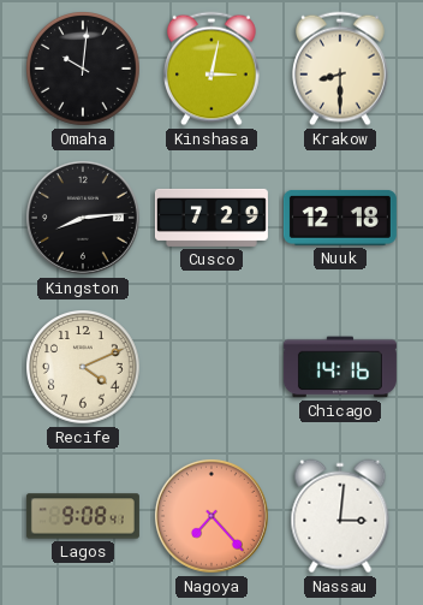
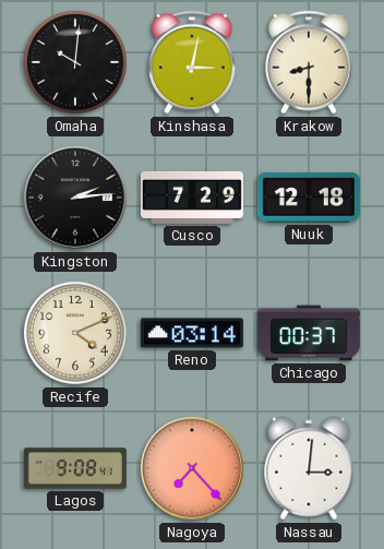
Kingston: 8:14 -> 2:14
Reno: none -> 03:14
Chicago: 14:16 -> 00:37
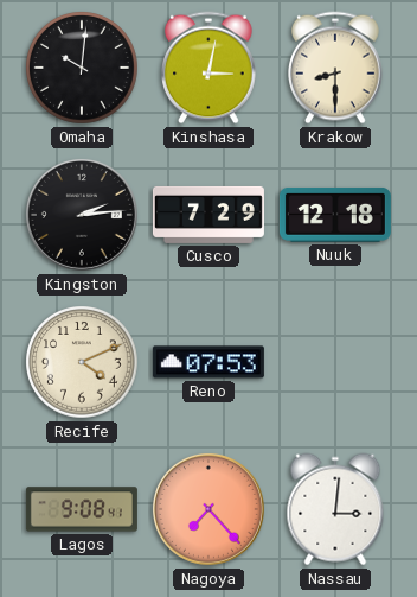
Reno: 03:14 -> 07:53
Chicago: 00:37 -> none
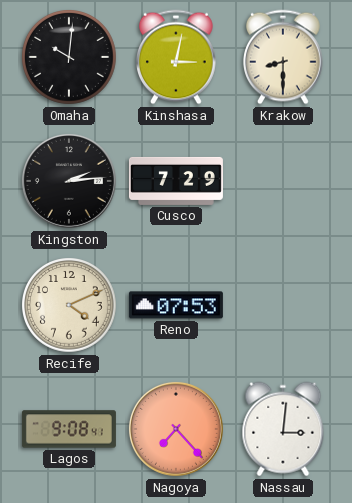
Nuuk: 12:18 -> none
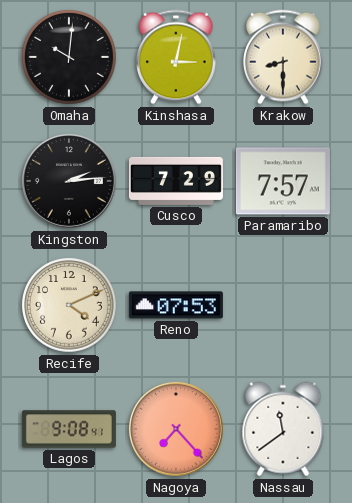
Paramaribo: none -> 7:57
Nassau: 3:01 -> 11:39
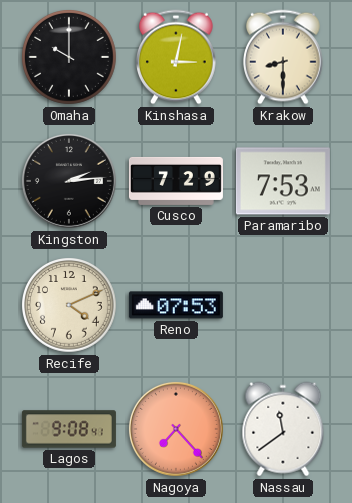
Omaha: 10:01 -> 10:00
Paramaribo: 7:57 -> 7:53
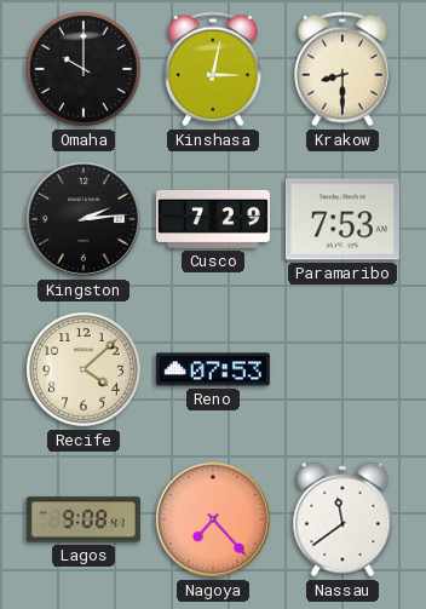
Recife: 4:11 -> 4:08
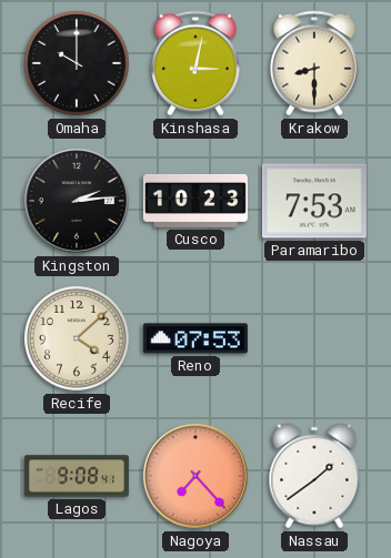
Cusco: 7:29 -> 10:23
Nassau: 11:39 -> 1:39
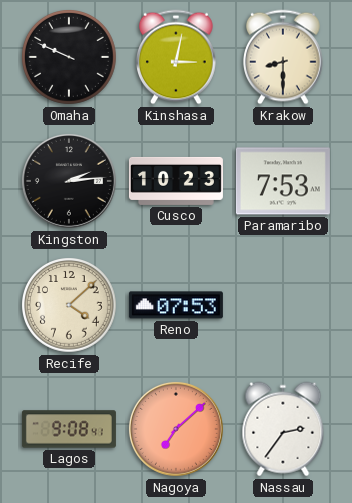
Omaha: 10:00 -> 9:49
Nagoya: 7:23 -> 7:08
Nassau: 1:39 -> 2:36
